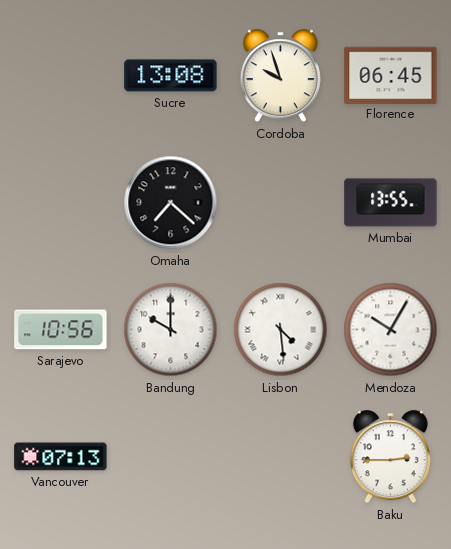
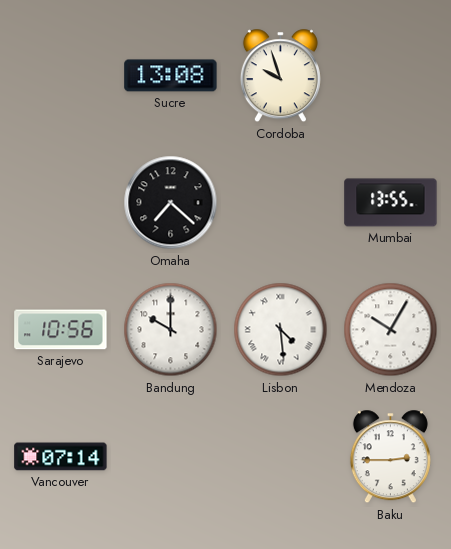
Florence: 06:45 -> none
Vancouver: 07:13 -> 07:14
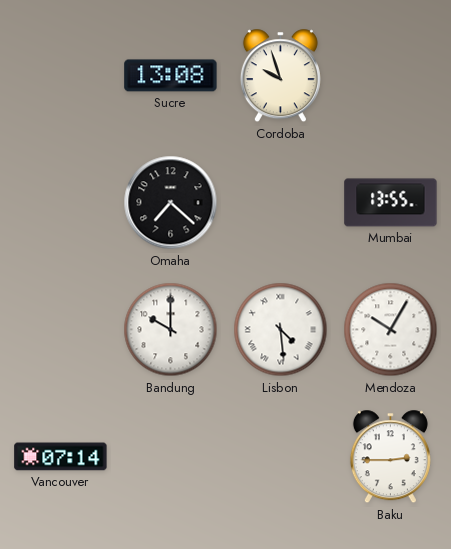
Sarajevo: 10:56 -> none
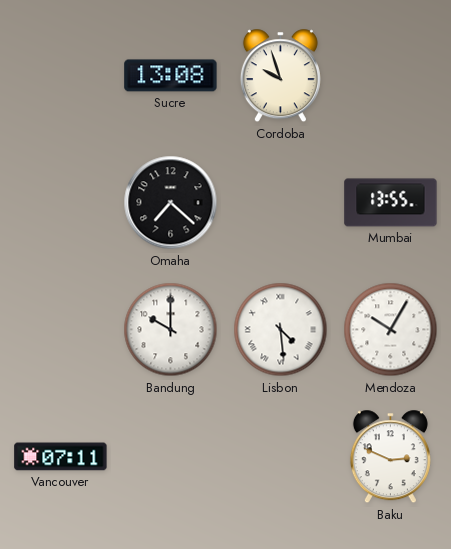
Vancouver: 07:14 -> 07:11
Baku: 2:45 -> 2:49
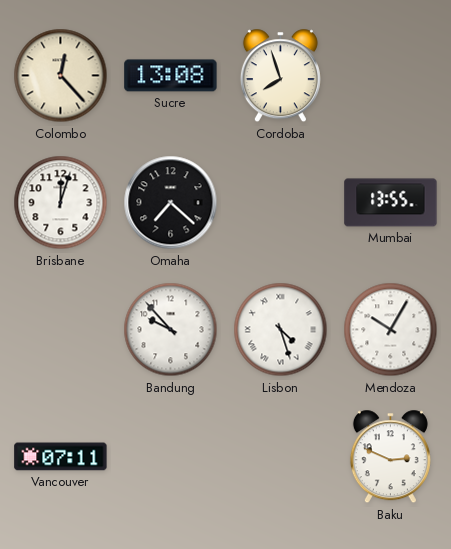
Colombo: none -> 12:23
Cordoba: 9:57 -> 7:57
Brisbane: none -> 12:03
Bandung: 10:00 -> 9:53
Lisbon: 4:29 -> 4:27
